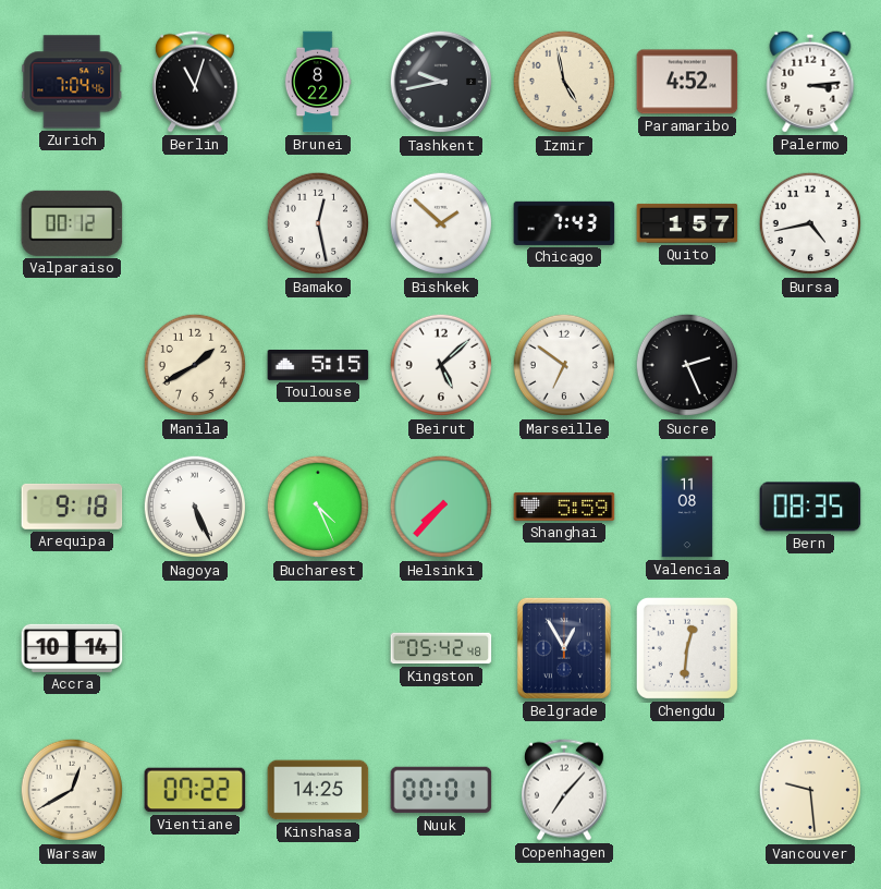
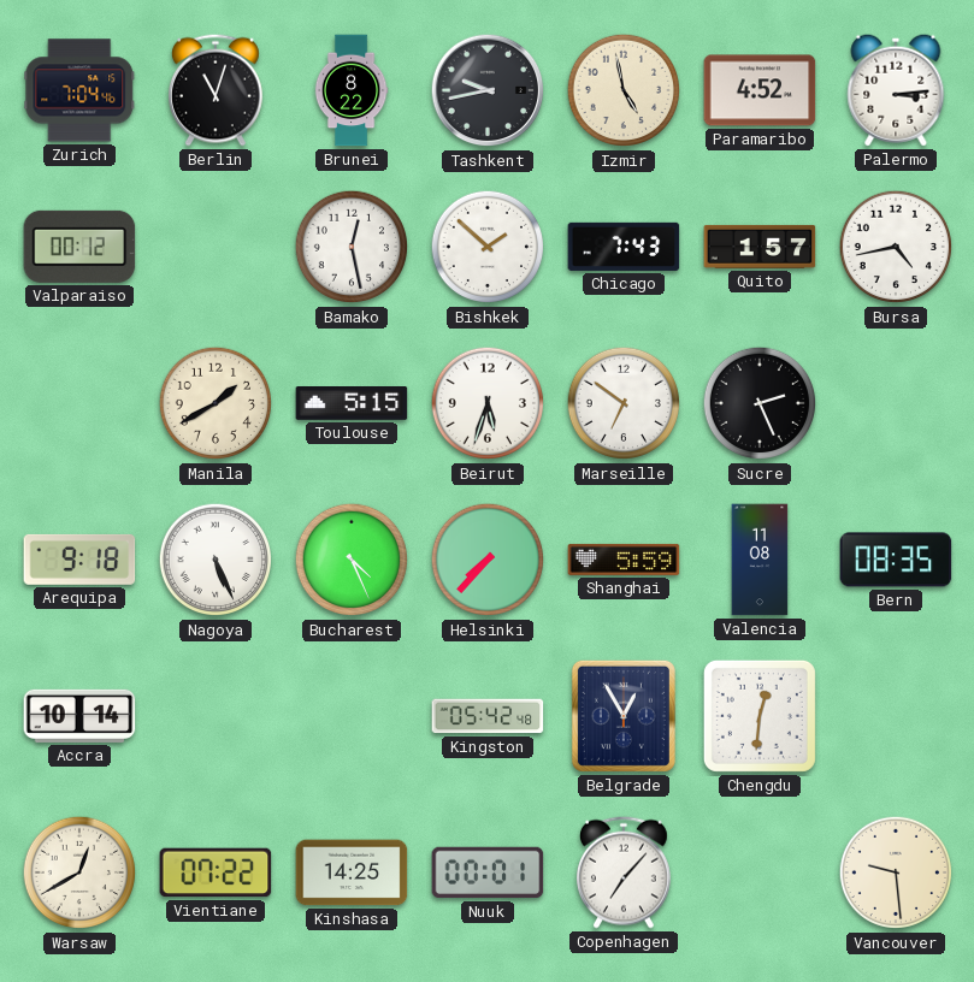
Beirut: 5:08 -> 5:33
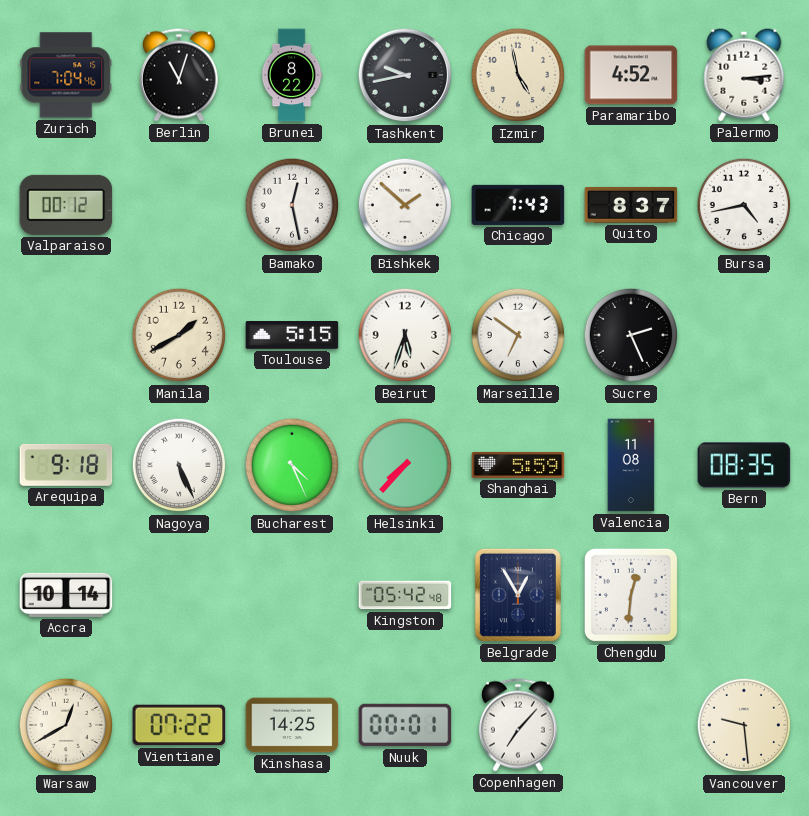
Quito: 1:57 -> 8:37
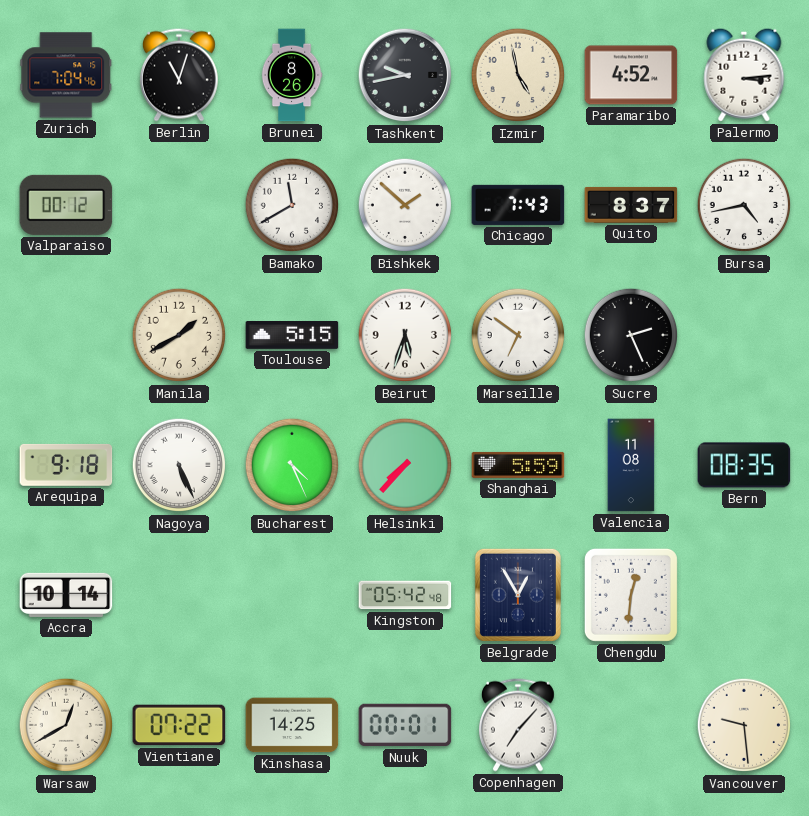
Brunei: 8:22 -> 8:26
Bamako: 12:28 -> 11:40
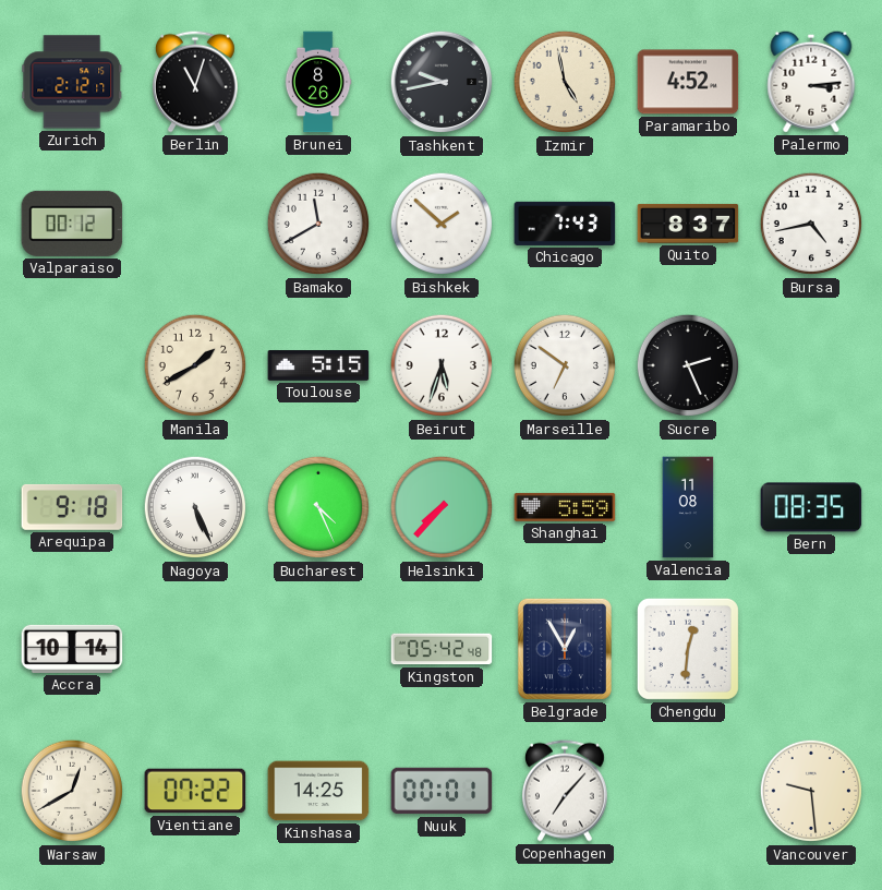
Zurich: 7:04 -> 2:12
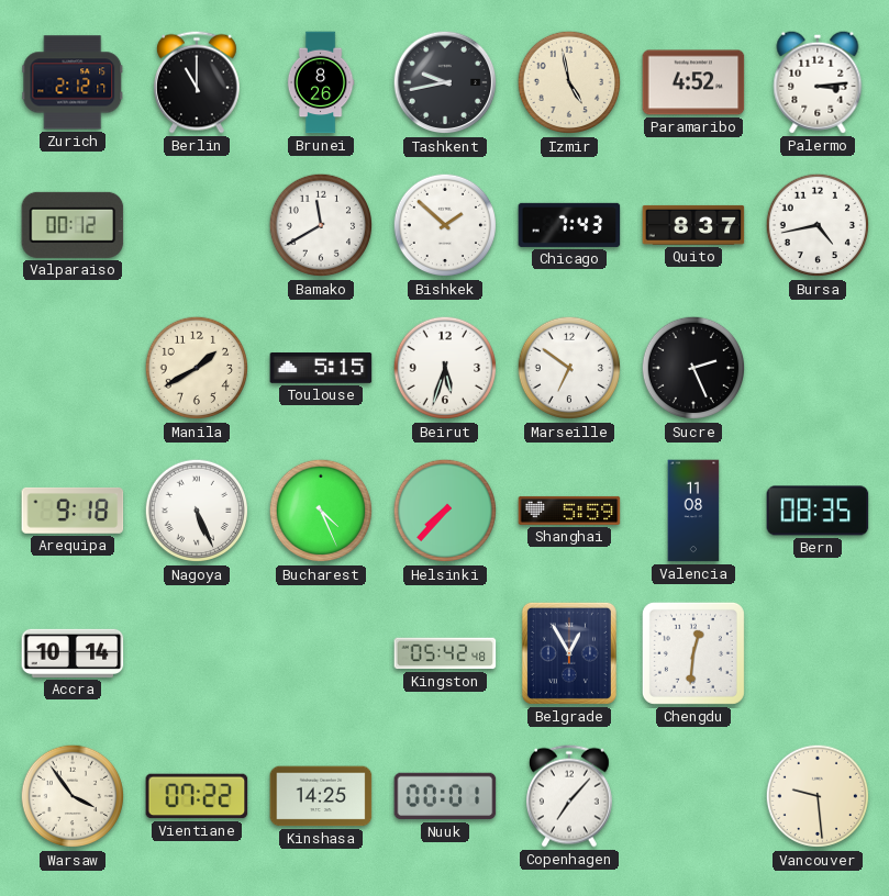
Berlin: 11:03 -> 11:00
Warsaw: 12:40 -> 3:54
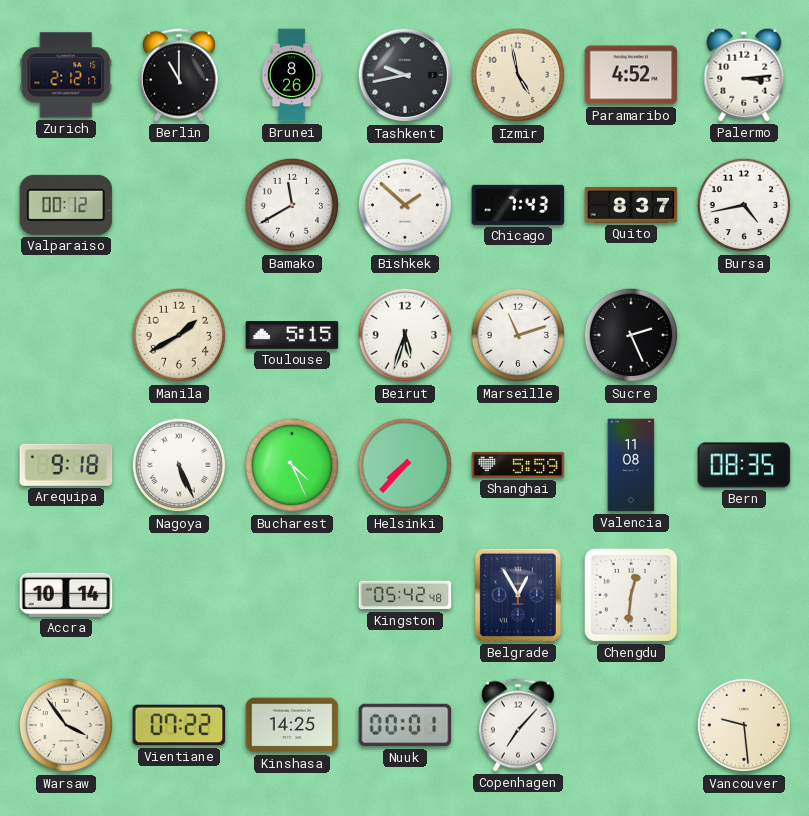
Marseille: 6:51 -> 11:12
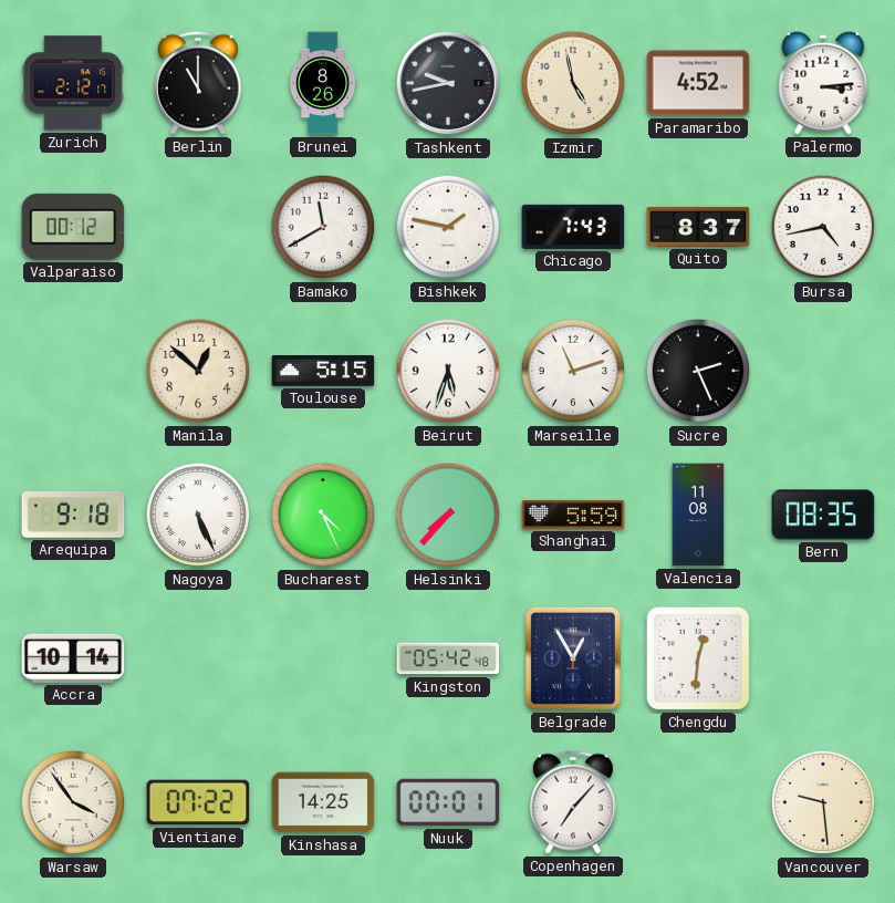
Bishkek: 1:52 -> 1:47
Manila: 1:40 -> 12:52
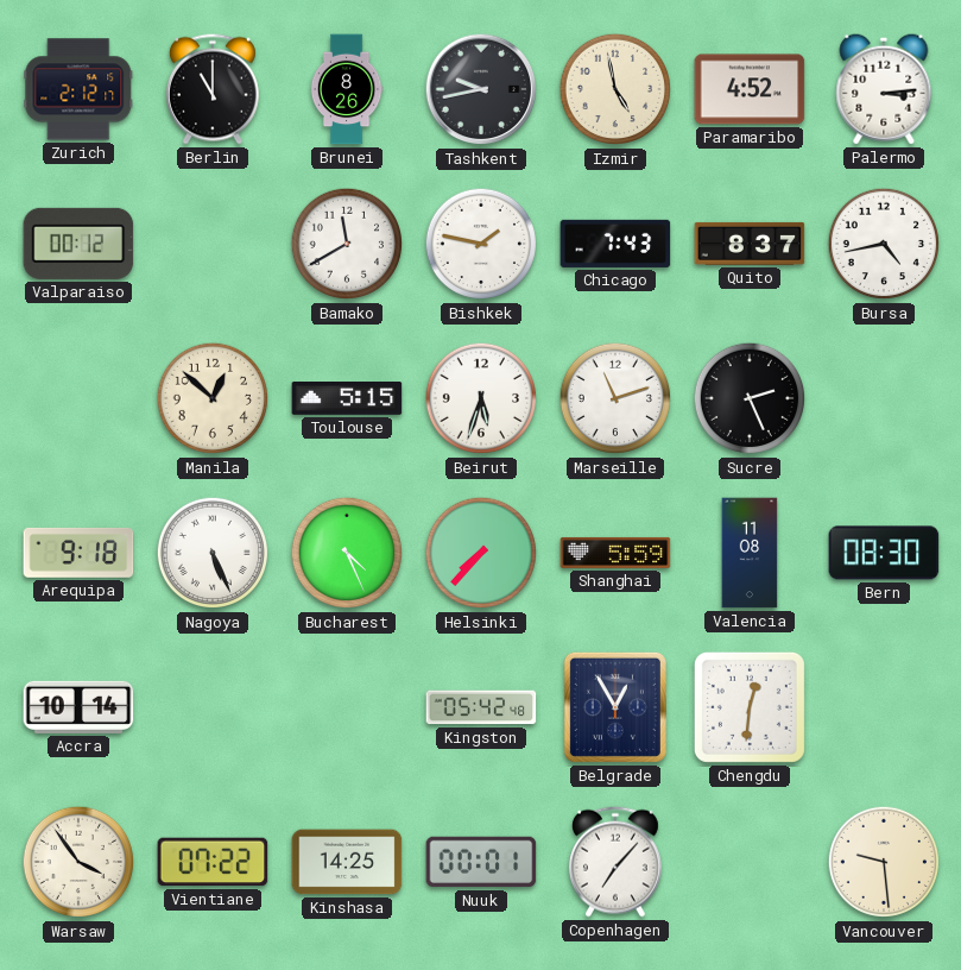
Bern: 08:35 -> 08:30
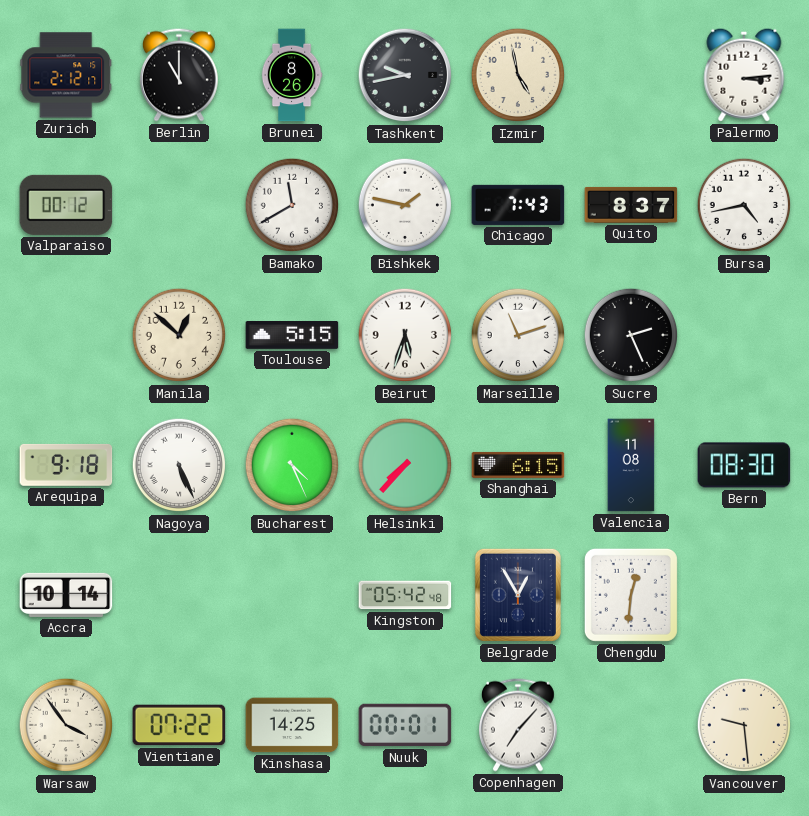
Paramaribo: 4:52 -> none
Shanghai: 5:59 -> 6:15
